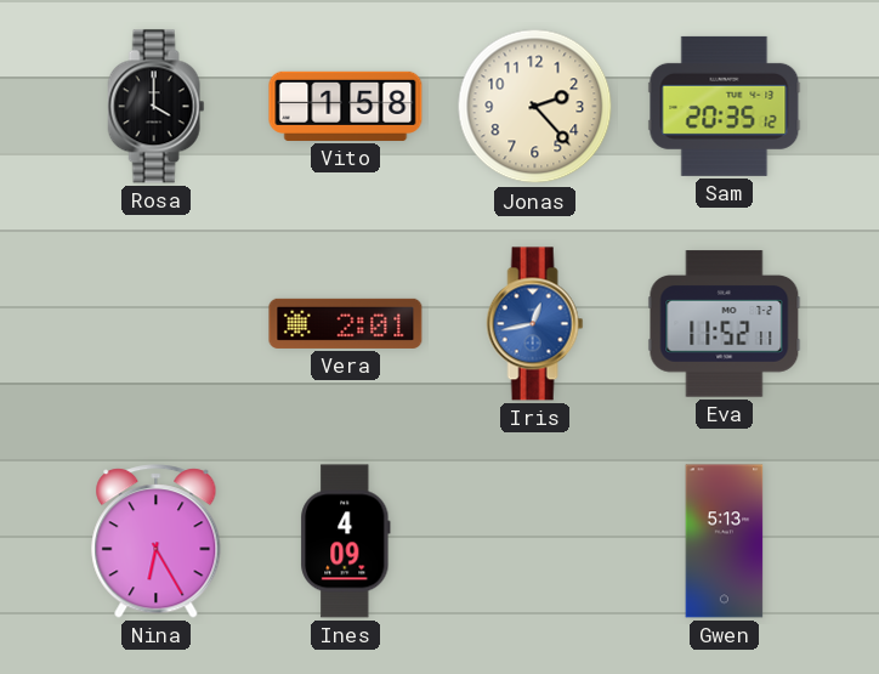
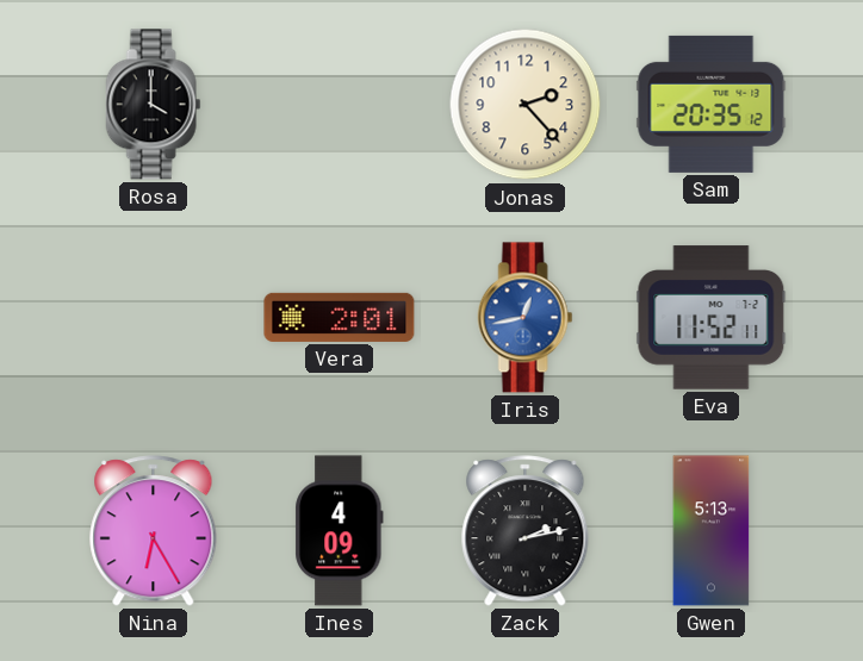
Vito: 1:58 -> none
Zack: none -> 2:13
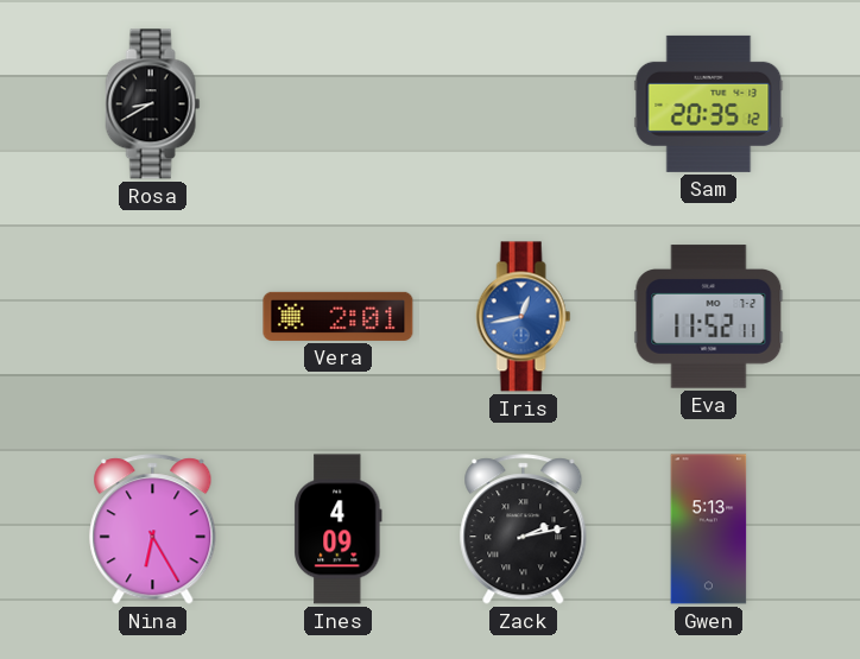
Rosa: 4:00 -> 8:40
Jonas: 2:23 -> none
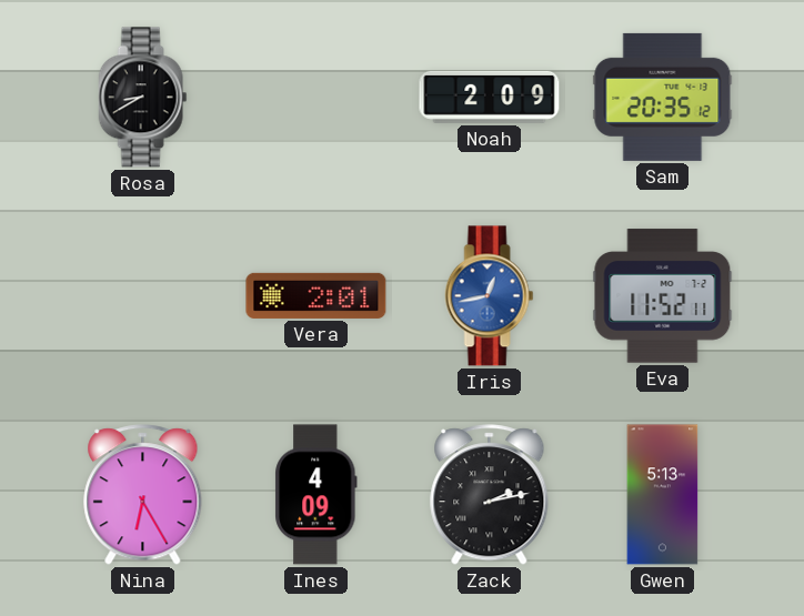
Noah: none -> 2:09
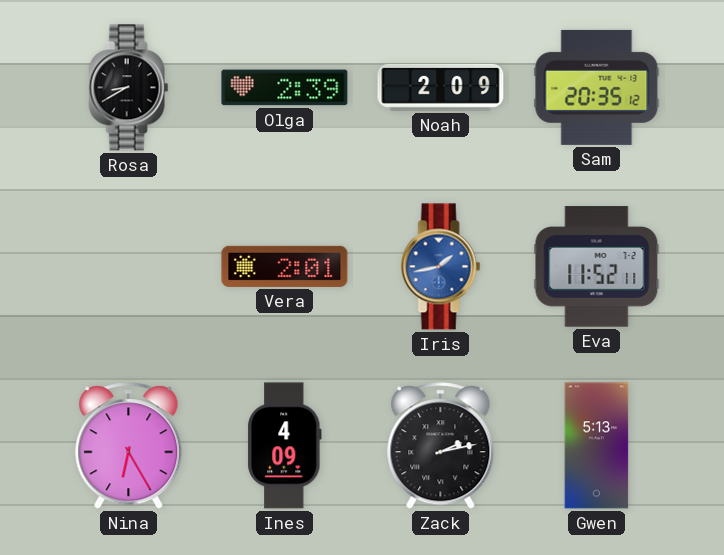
Olga: none -> 2:39
Iris: 12:43 -> 1:43
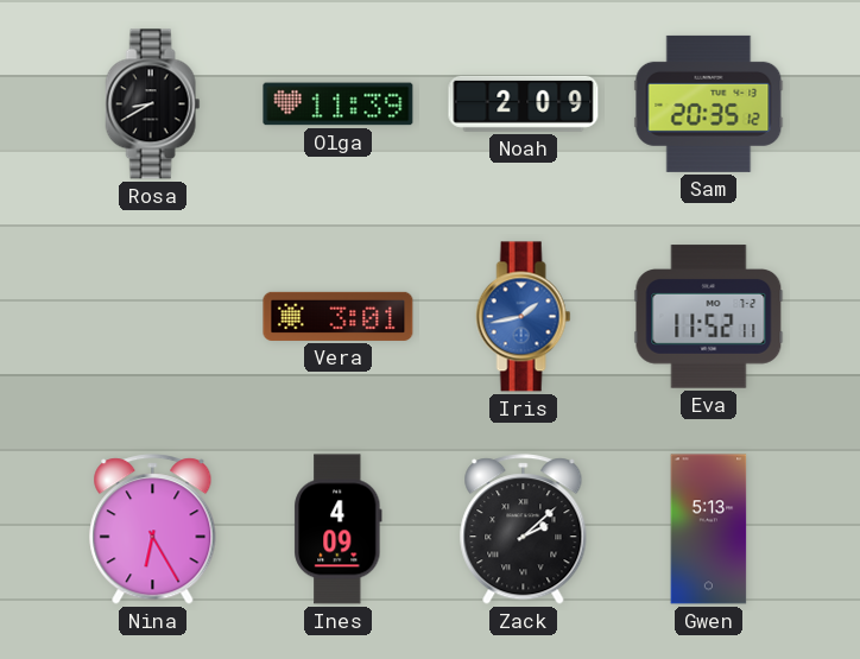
Olga: 2:39 -> 11:39
Vera: 2:01 -> 3:01
Zack: 2:13 -> 2:08
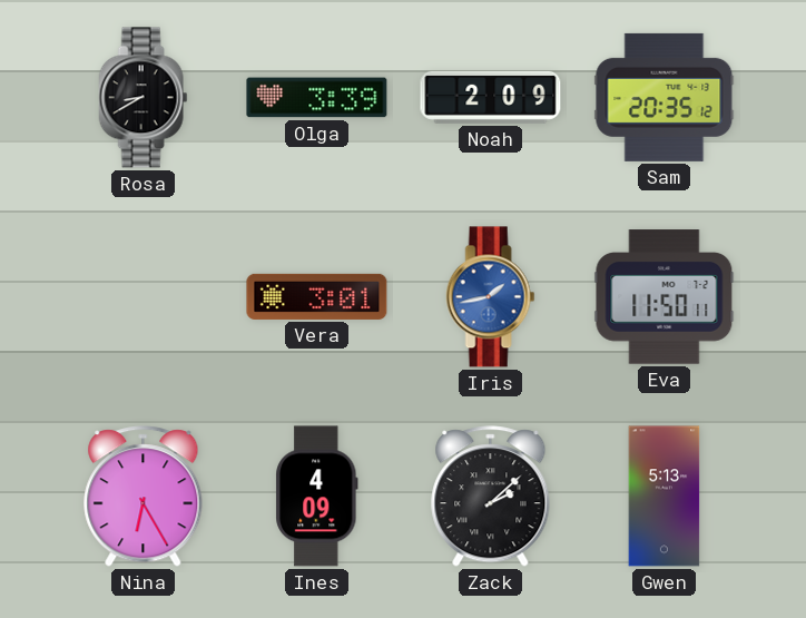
Olga: 11:39 -> 3:39
Eva: 11:52 -> 11:50
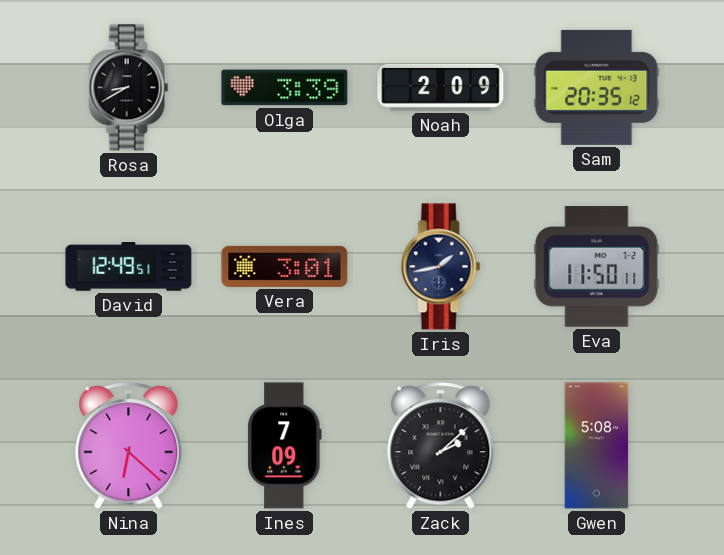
David: none -> 12:49
Iris dial: blue -> navy
Nina: 6:25 -> 6:22
Ines: 4:09 -> 7:09
Gwen: 5:13 -> 5:08
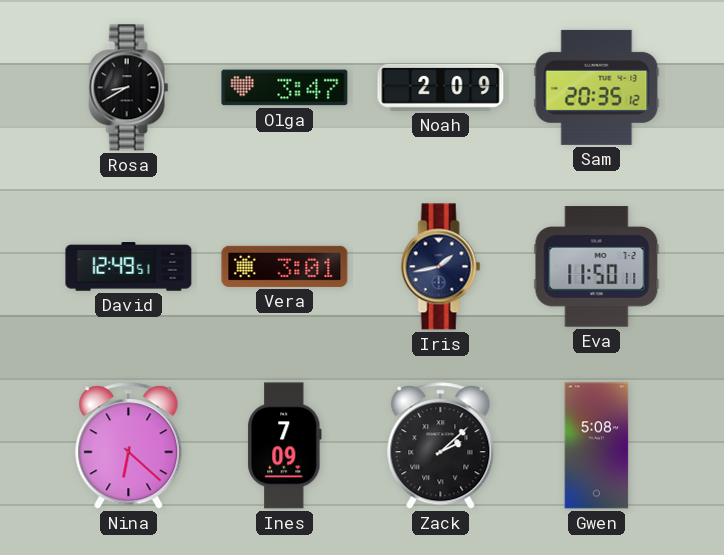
Olga: 3:39 -> 3:47
